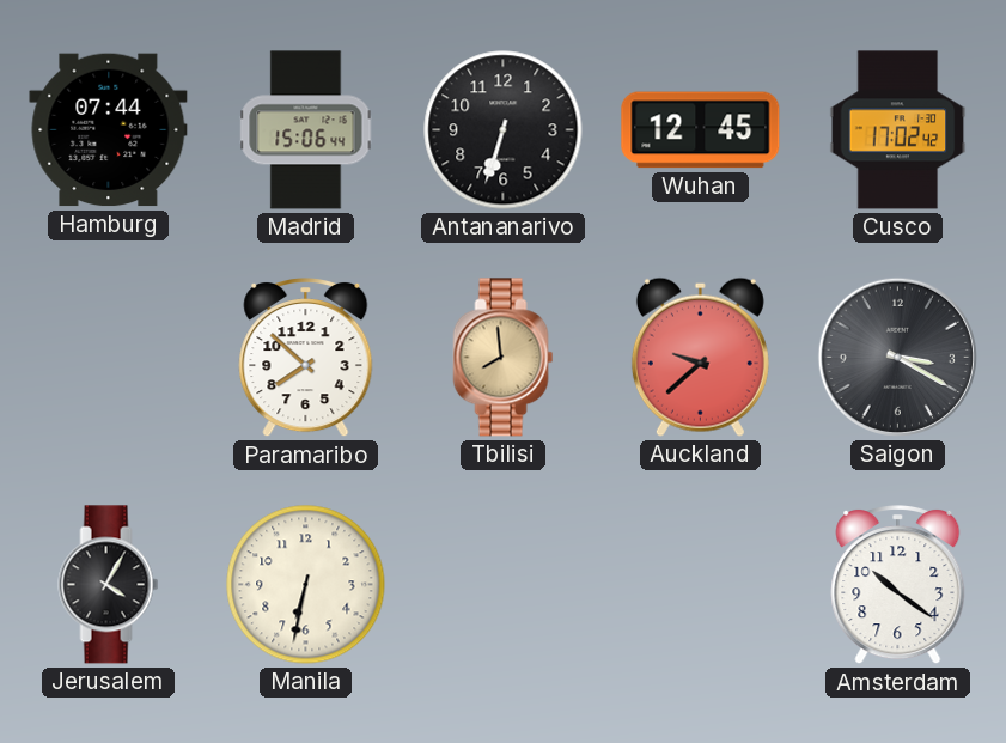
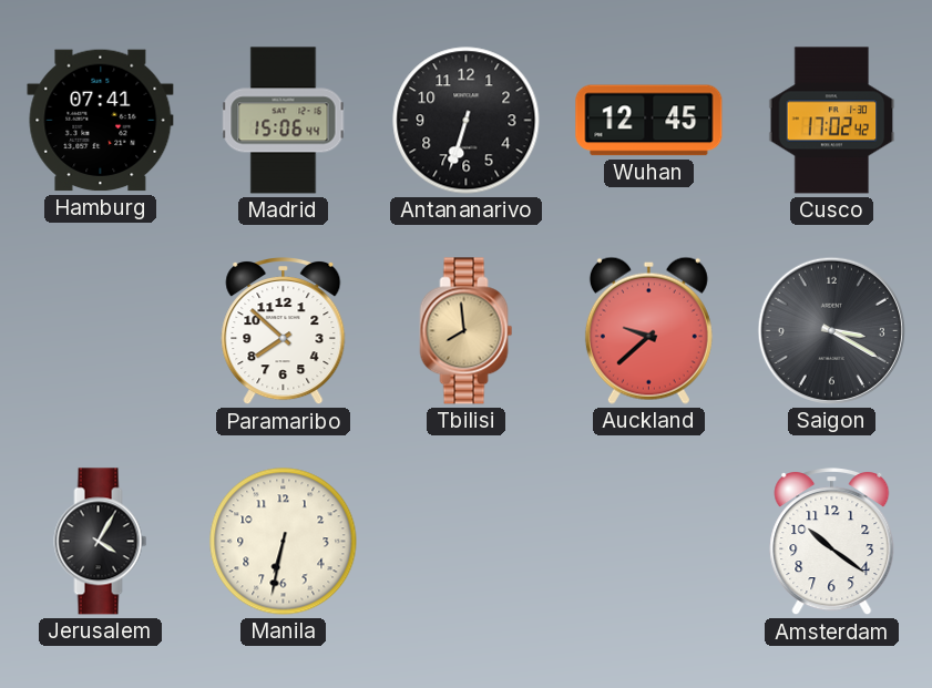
Hamburg: 07:44 -> 07:41
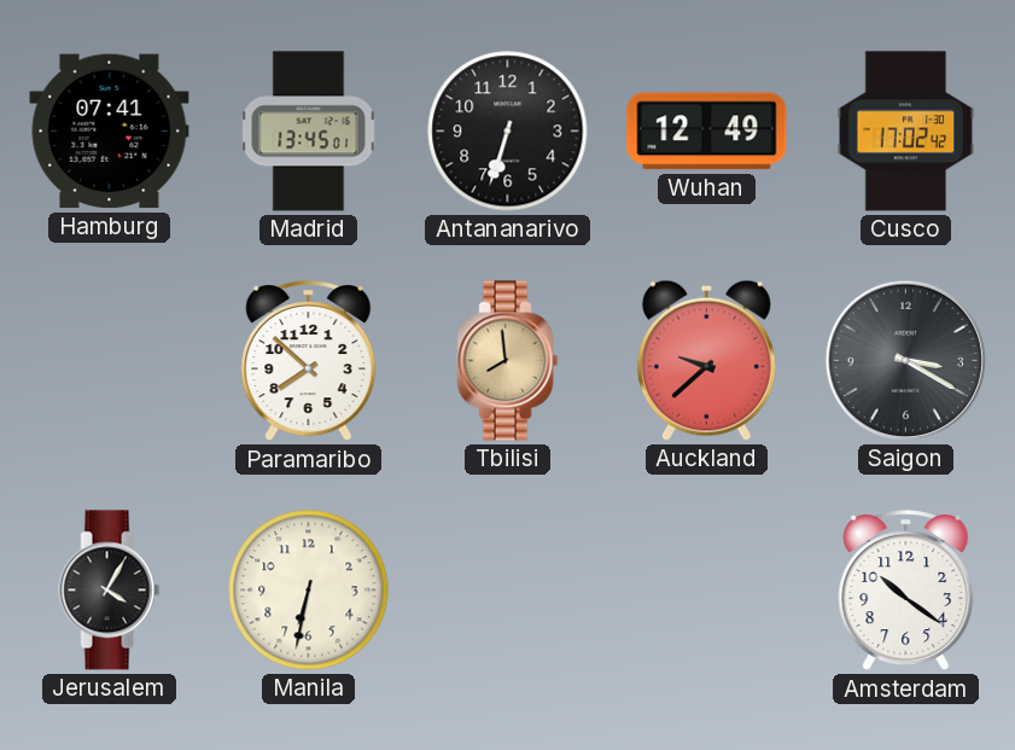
Madrid: 15:06 -> 13:45
Wuhan: 12:45 -> 12:49
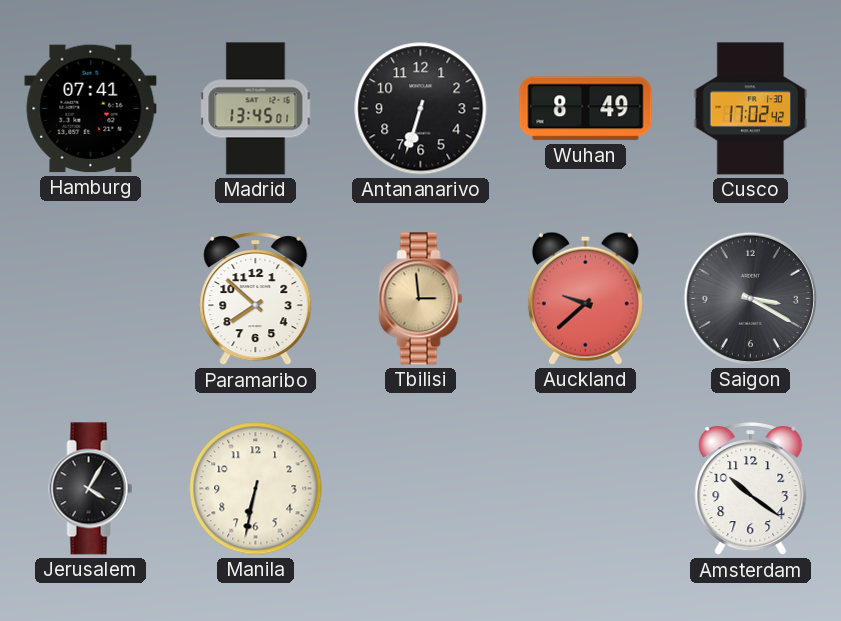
Wuhan: 12:49 -> 8:49
Tbilisi: 7:59 -> 2:59
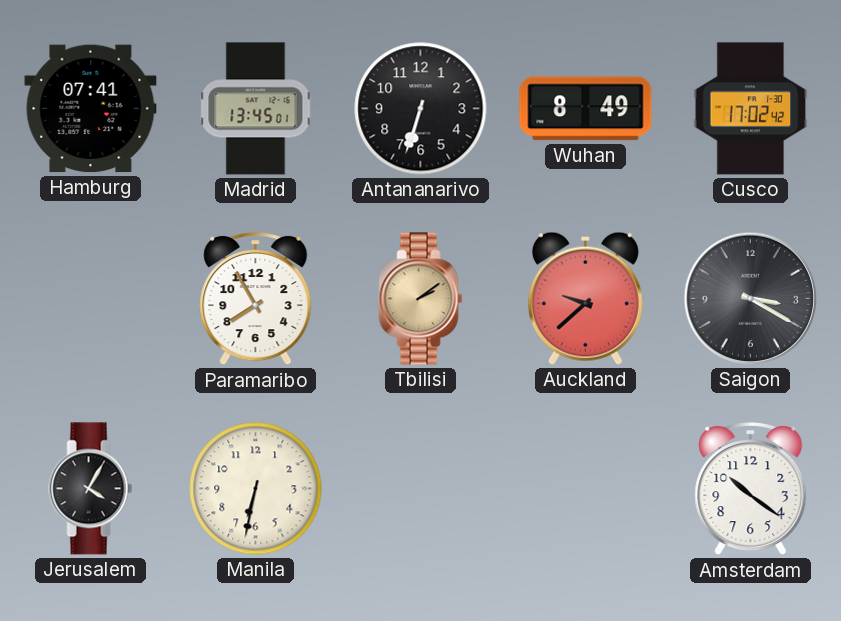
Paramaribo: 7:52 -> 7:55
Tbilisi: 2:59 -> 2:09
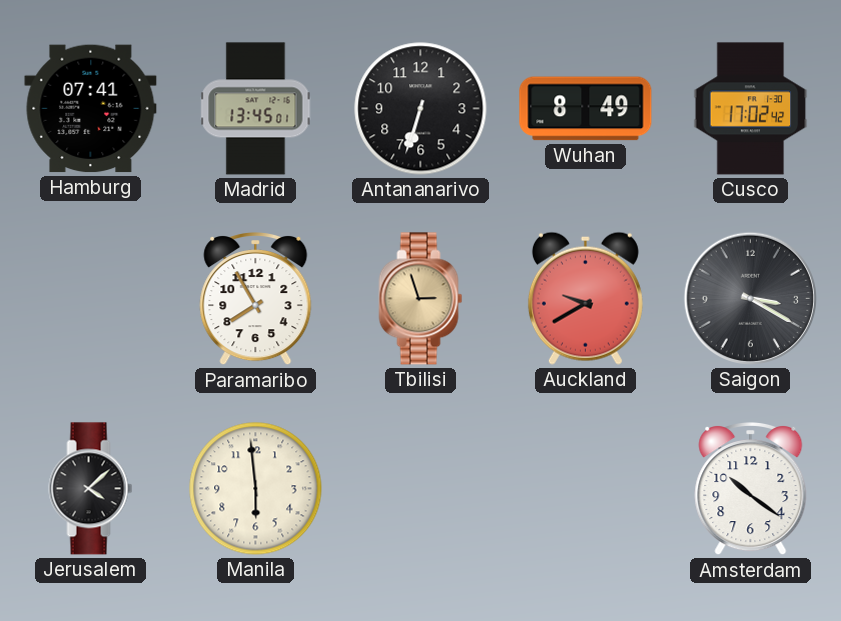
Tbilisi: 2:09 -> 2:57
Auckland: 9:38 -> 9:40
Jerusalem: 4:05 -> 4:08
Manila: 6:32 -> 5:59
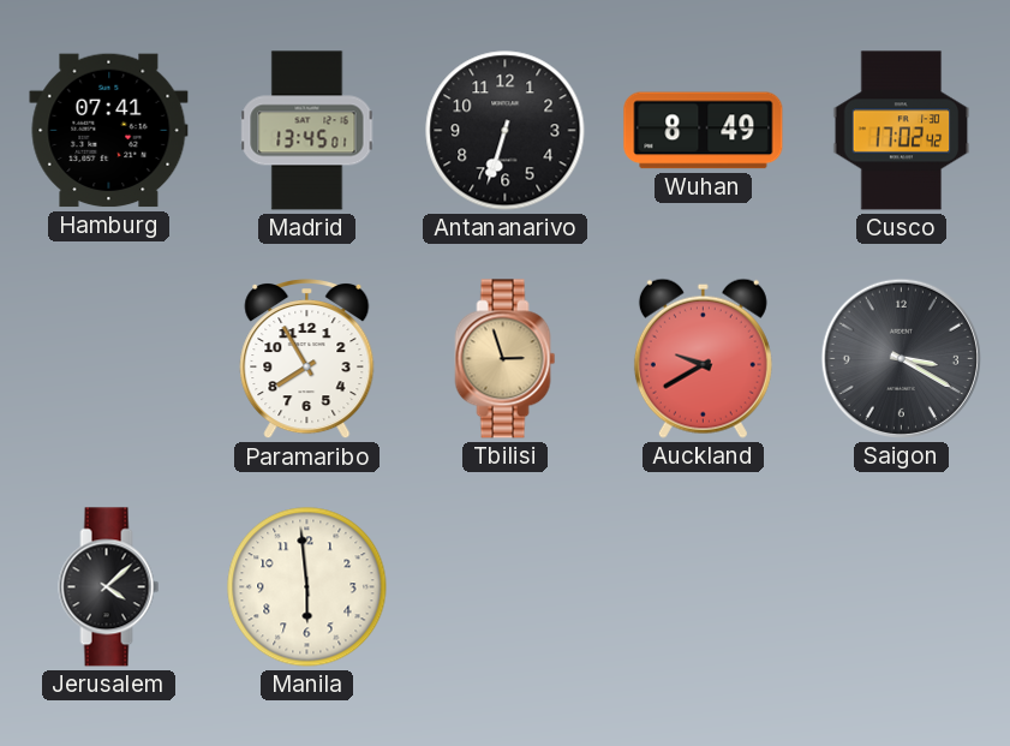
Amsterdam: 10:21 -> none
